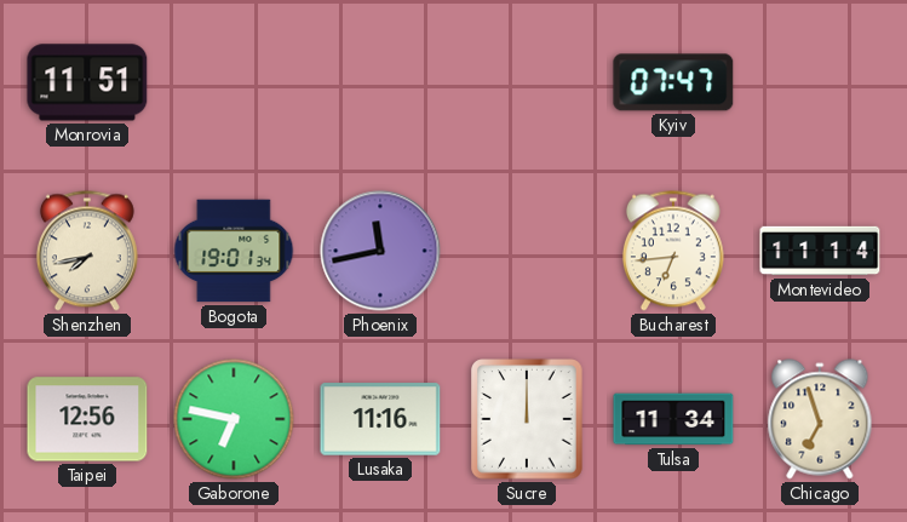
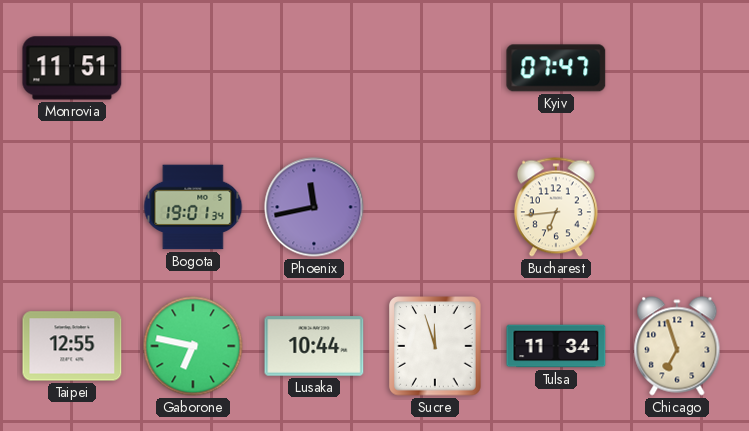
Shenzhen: 7:43 -> none
Montevideo: 11:14 -> none
Taipei: 12:56 -> 12:55
Lusaka: 11:16 -> 10:44
Sucre: 12:00 -> 11:57
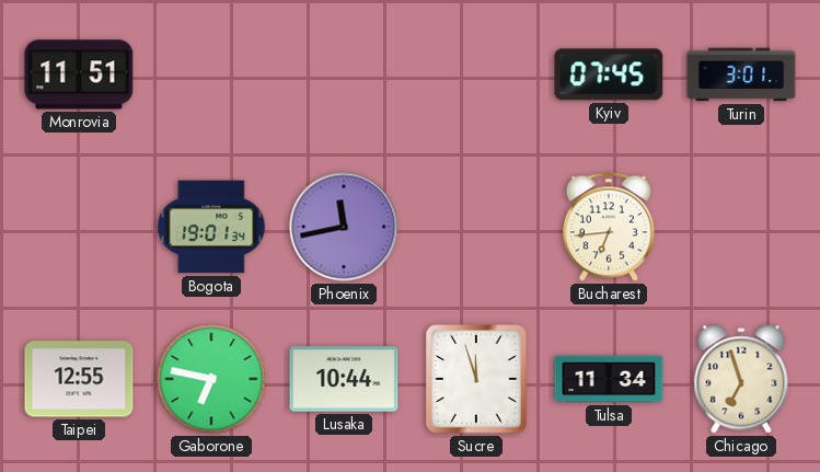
Kyiv: 07:47 -> 07:45
Turin: none -> 3:01
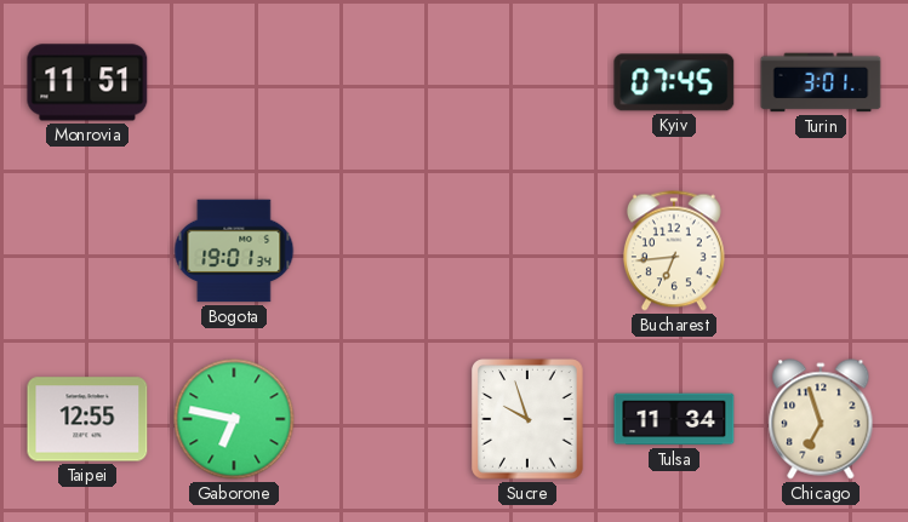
Phoenix: 11:43 -> none
Lusaka: 10:44 -> none
Sucre: 11:57 -> 9:57
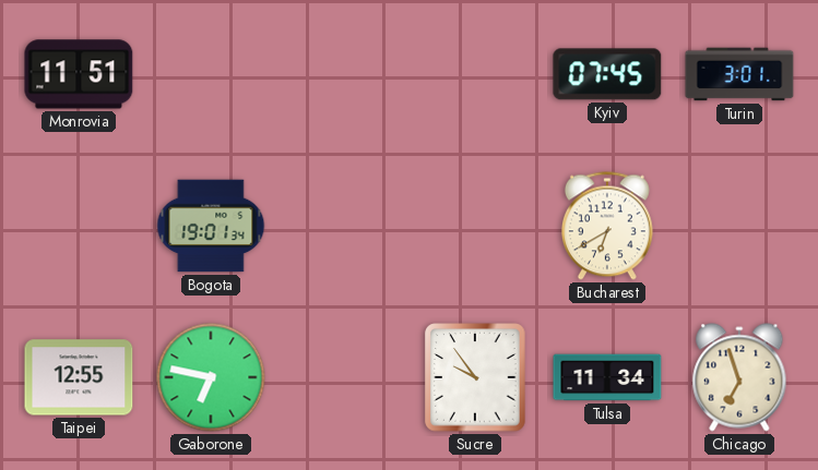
Bucharest: 6:44 -> 6:40
Sucre: 9:57 -> 9:54
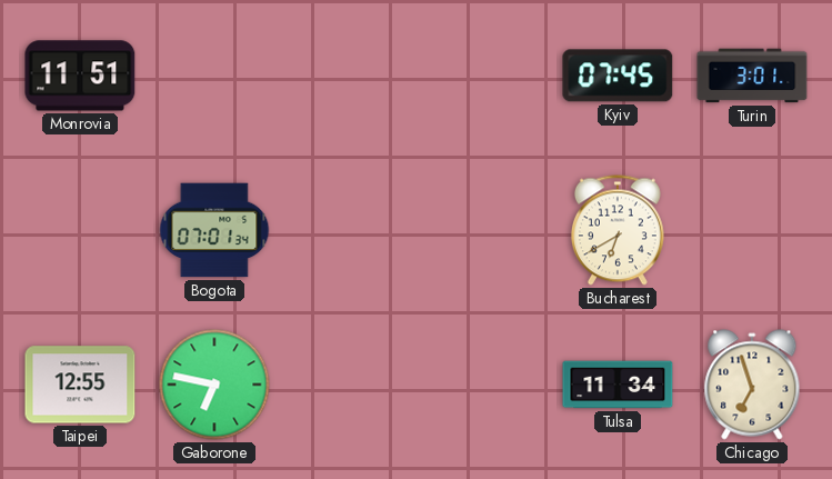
Bogota: 19:01 -> 07:01
Sucre: 9:54 -> none
